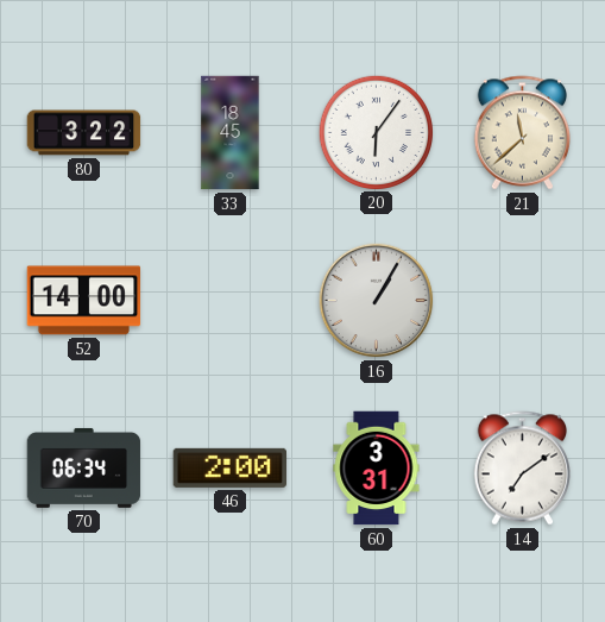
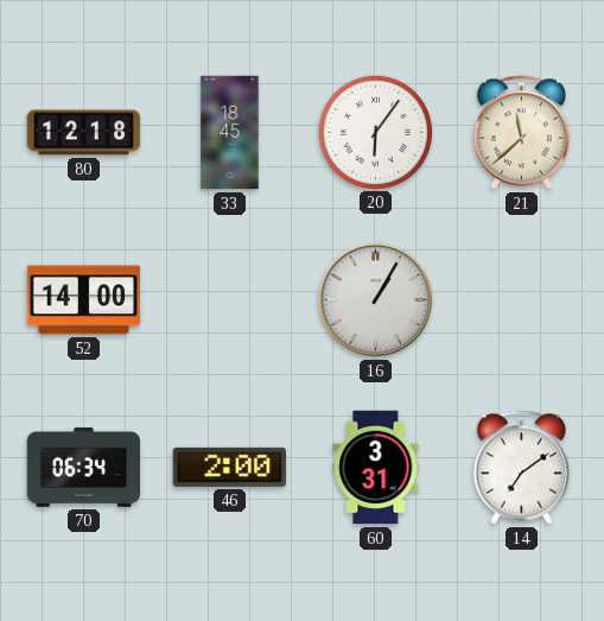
80: 3:22 -> 12:18
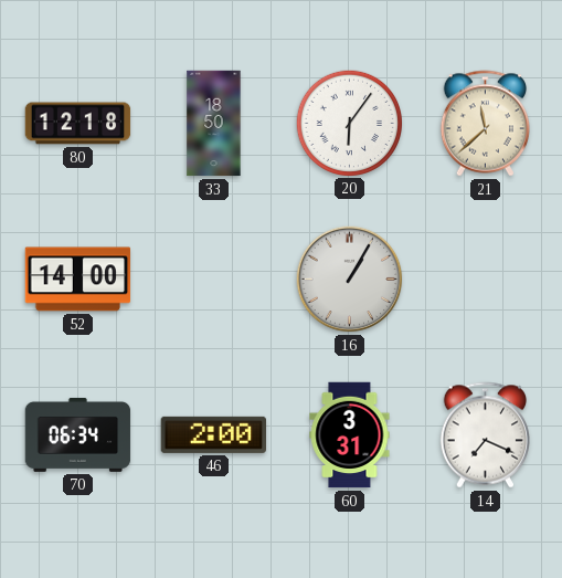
33: 18:45 -> 18:50
14: 7:09 -> 7:19
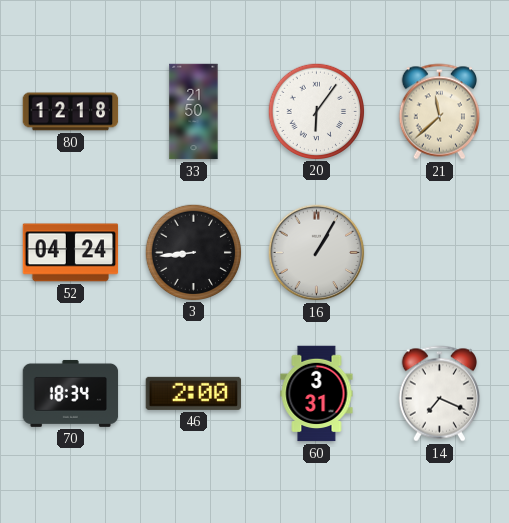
33: 18:50 -> 21:50
52: 14:00 -> 04:24
3: none -> 8:44
70: 06:34 -> 18:34
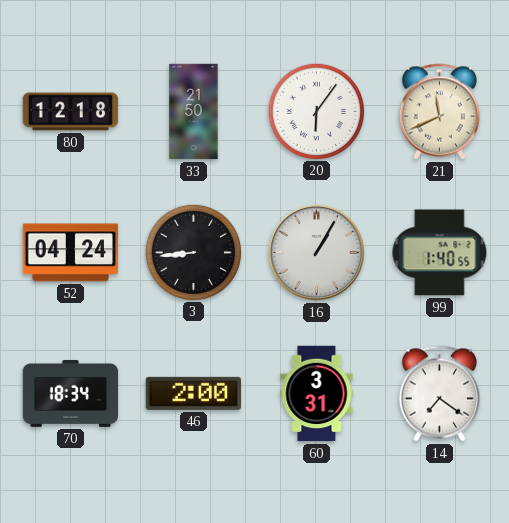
21: 11:38 -> 11:41
99: none -> 1:40
14: 7:19 -> 7:21
